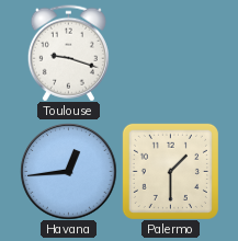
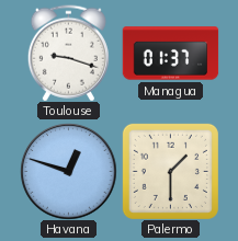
Managua: none -> 01:37
Havana: 12:44 -> 12:48
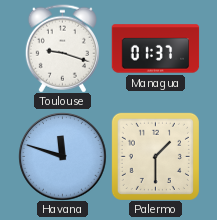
Havana: 12:48 -> 11:48
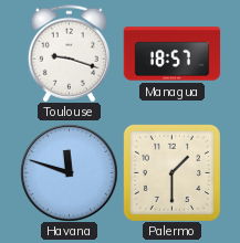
Managua: 01:37 -> 18:57
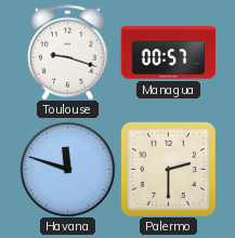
Managua: 18:57 -> 00:57
Palermo: 1:30 -> 2:30
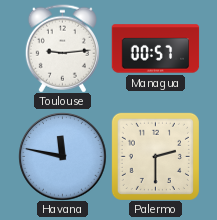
Toulouse: 9:18 -> 9:14
Havana: 11:48 -> 11:47
